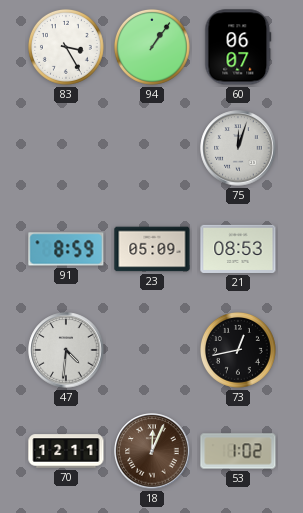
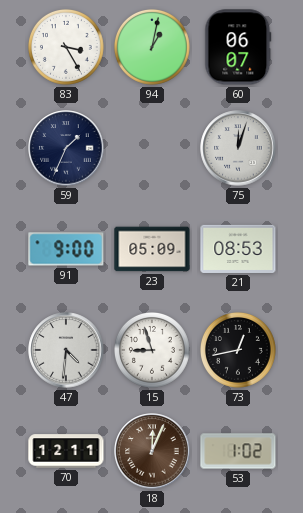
94: 1:06 -> 1:02
59: none -> 1:34
91: 8:59 -> 9:00
15: none -> 8:57
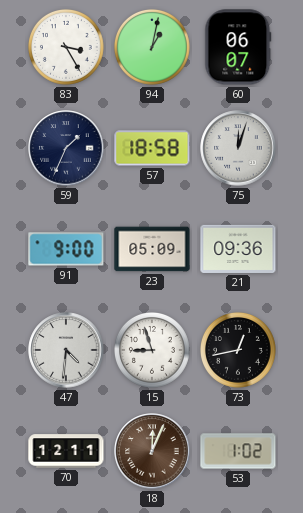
57: none -> 18:58
21: 08:53 -> 09:36
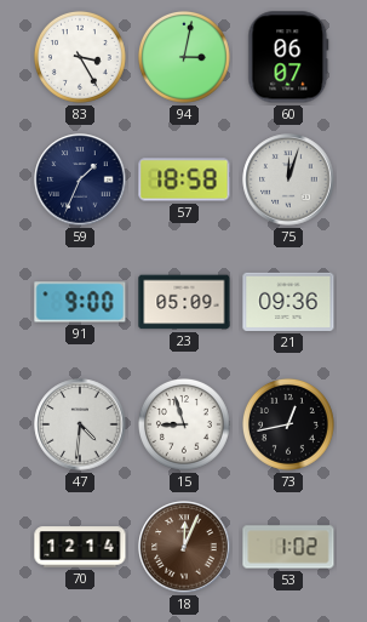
94: 1:02 -> 3:02
70: 12:11 -> 12:14
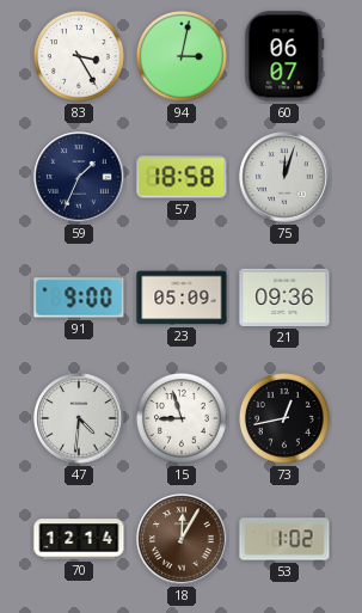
18: 12:04 -> 12:05
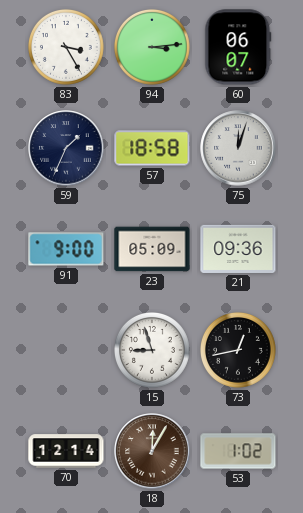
94: 3:02 -> 3:14
47: 4:31 -> none
